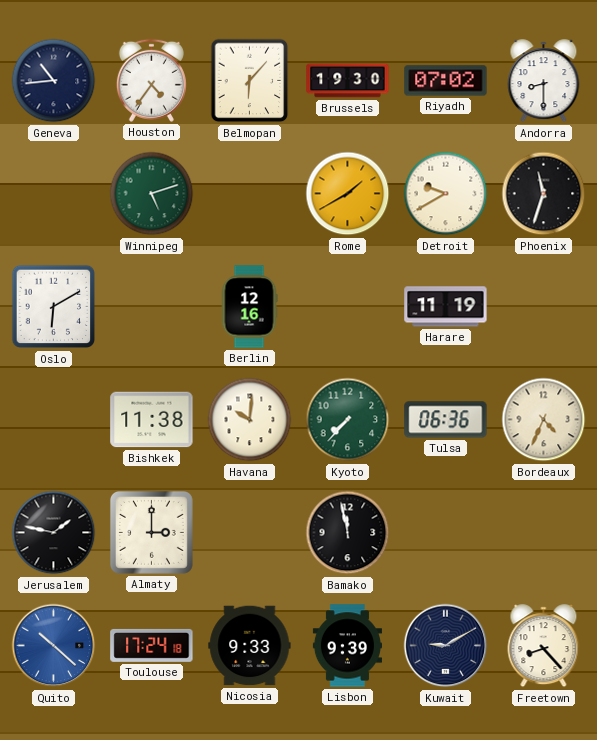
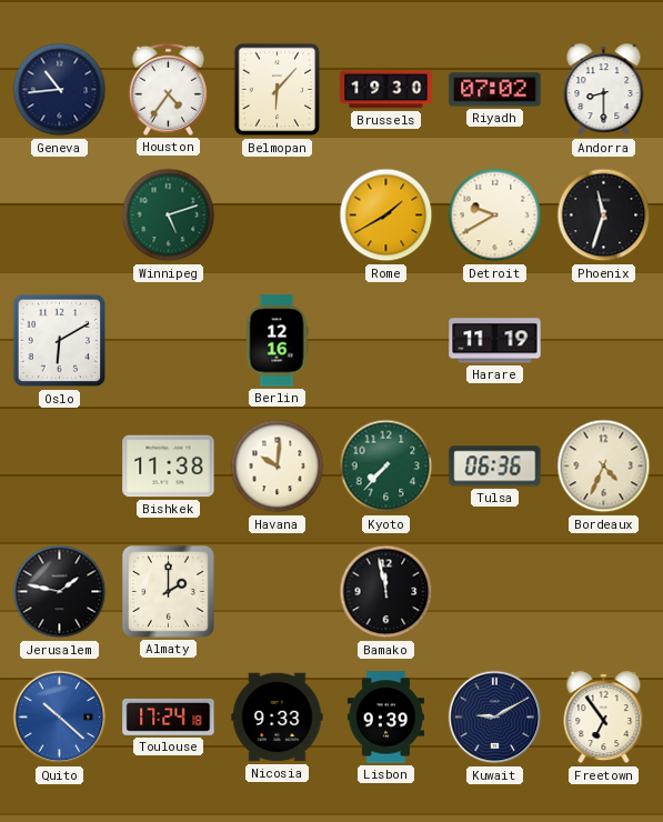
Almaty: 3:00 -> 2:00
Freetown: 8:23 -> 6:54
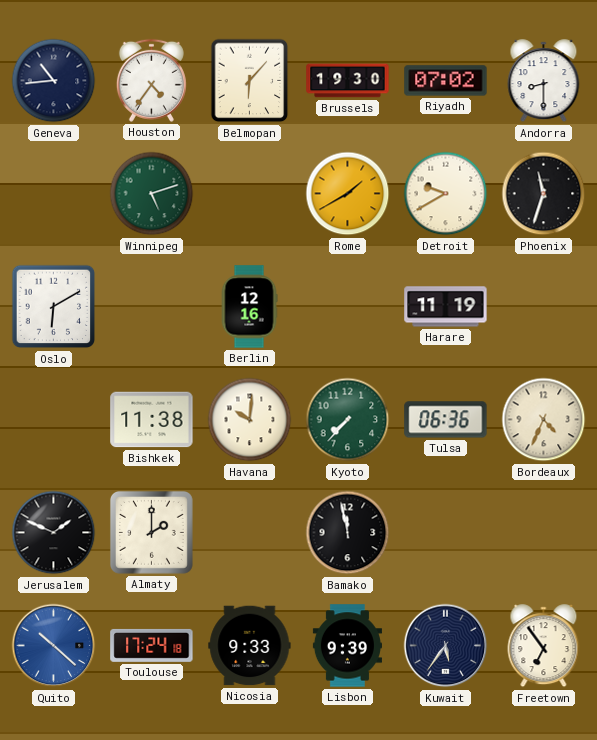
Jerusalem: 1:47 -> 1:49
Kuwait: 9:10 -> 5:36
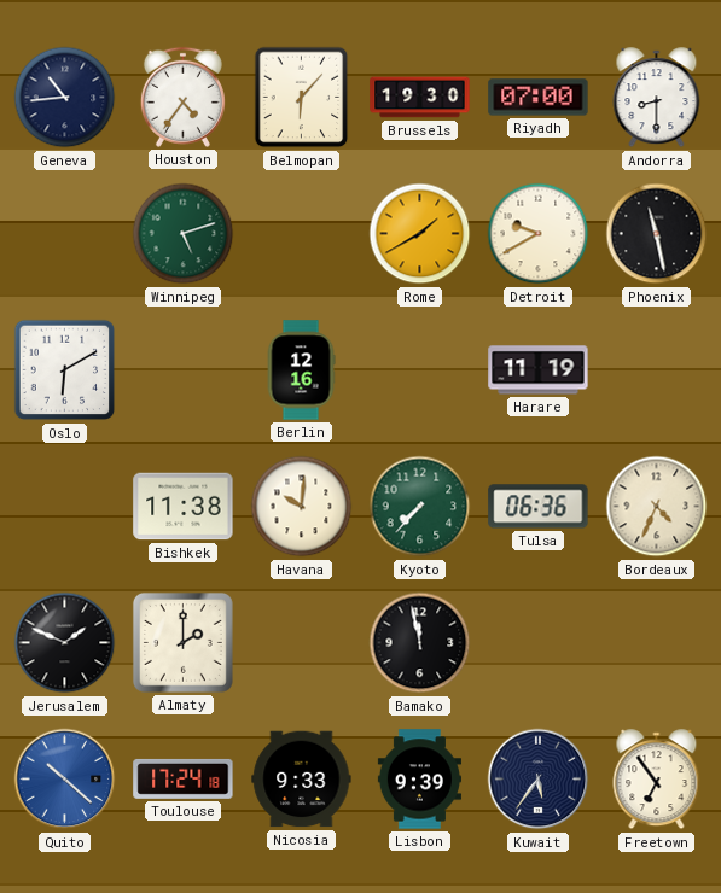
Riyadh: 07:02 -> 07:00
Phoenix: 11:33 -> 11:28
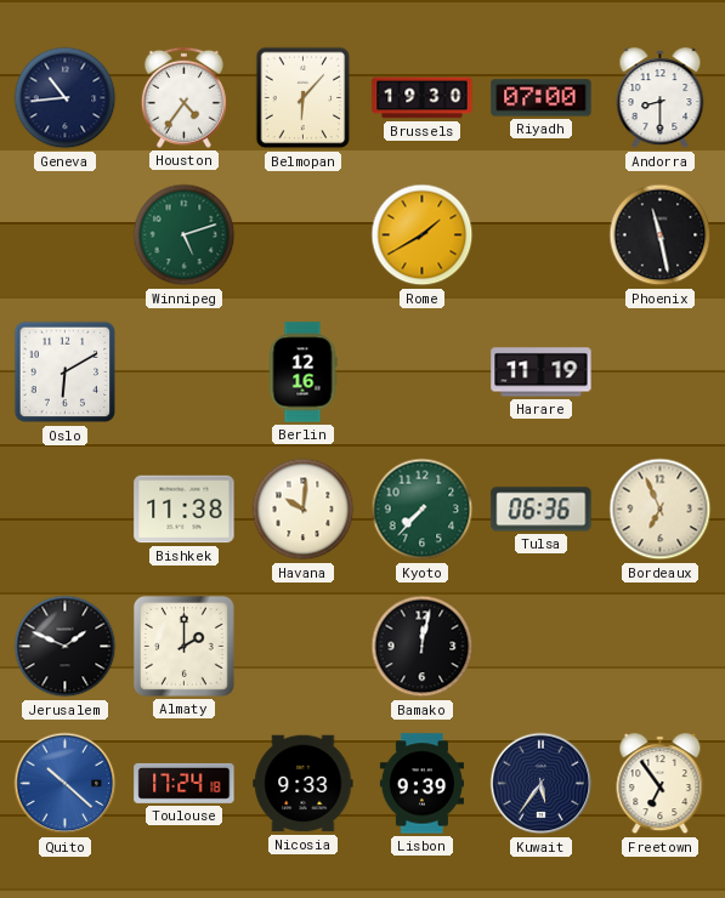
Detroit: 9:40 -> none
Bordeaux: 4:34 -> 6:56
Bamako: 11:58 -> 12:02
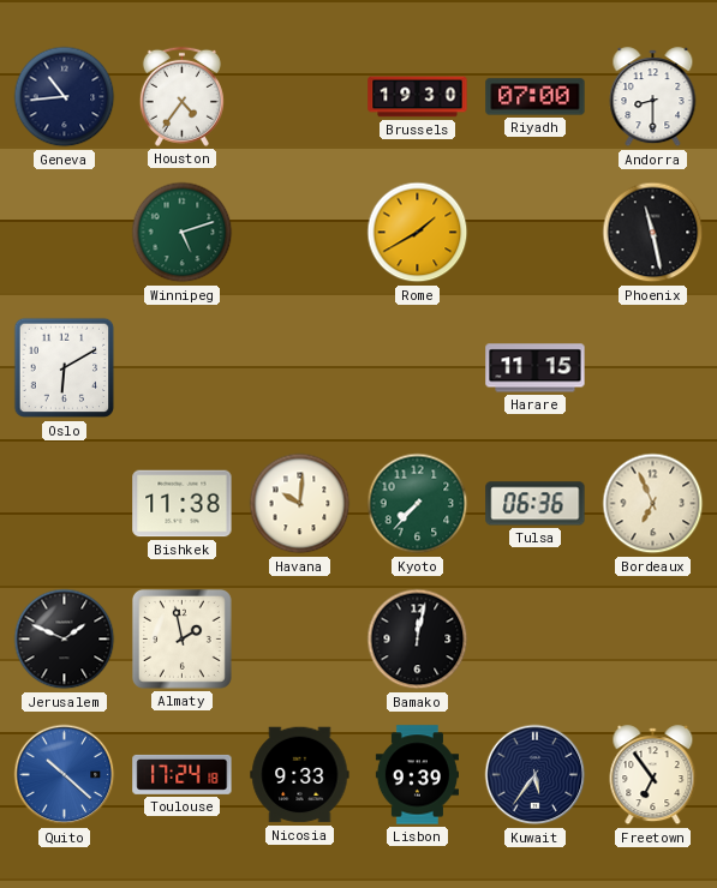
Belmopan: 6:07 -> none
Berlin: 12:16 -> none
Harare: 11:19 -> 11:15
Almaty: 2:00 -> 1:58
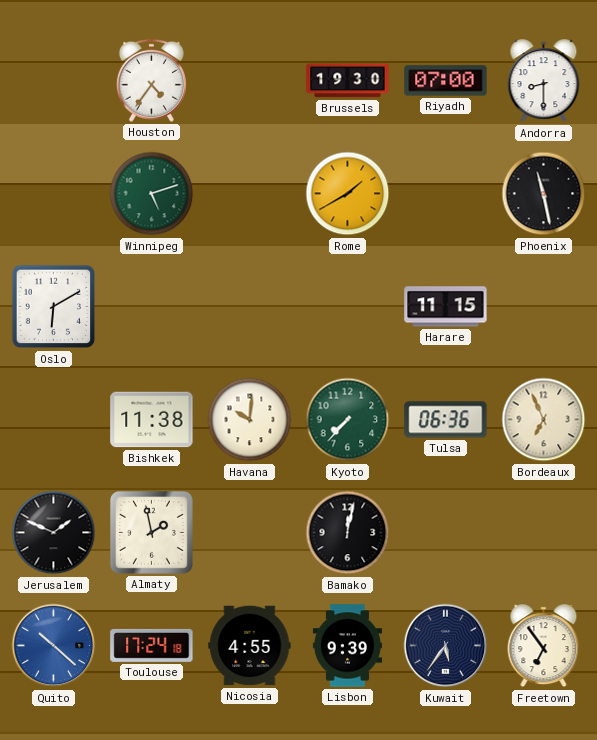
Geneva: 10:44 -> none
Nicosia: 9:33 -> 4:55
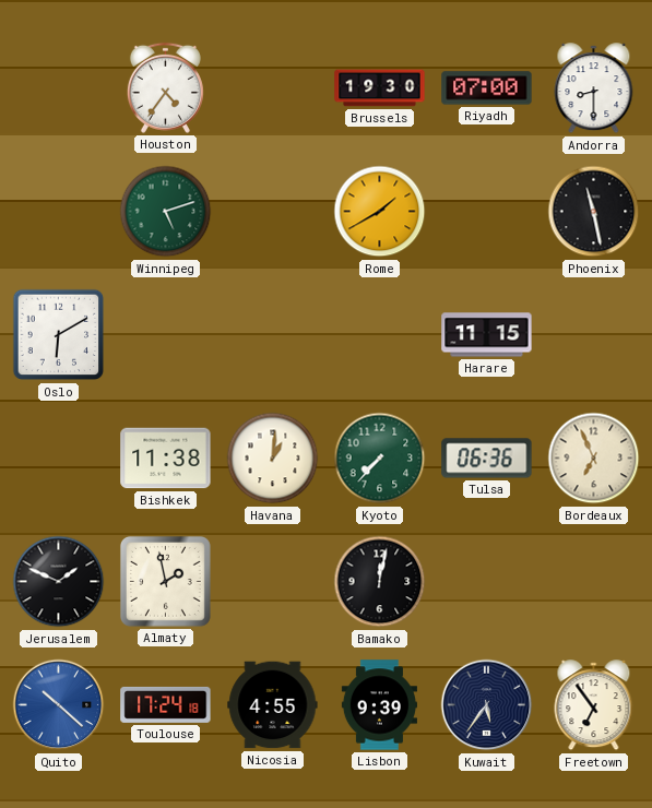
Havana: 10:01 -> 1:01
